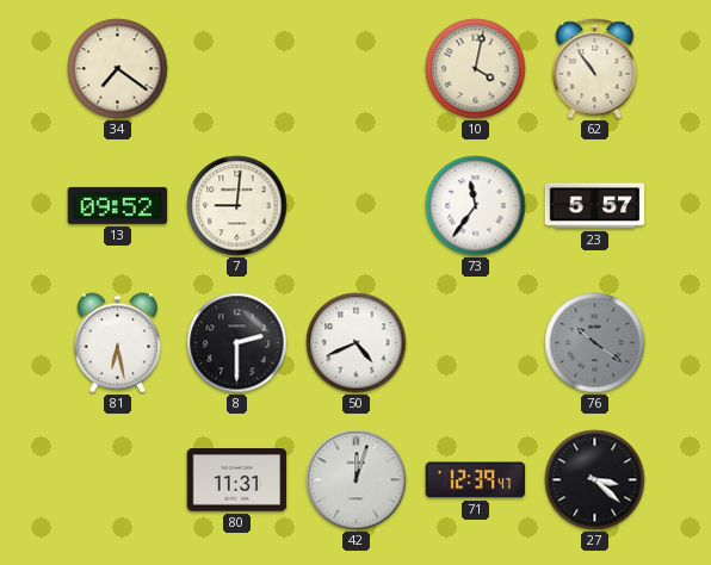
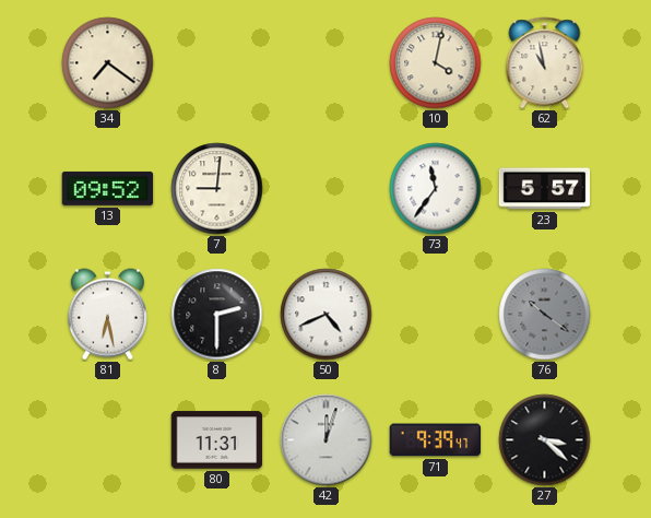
62: 10:54 -> 10:58
71: 12:39 -> 9:39
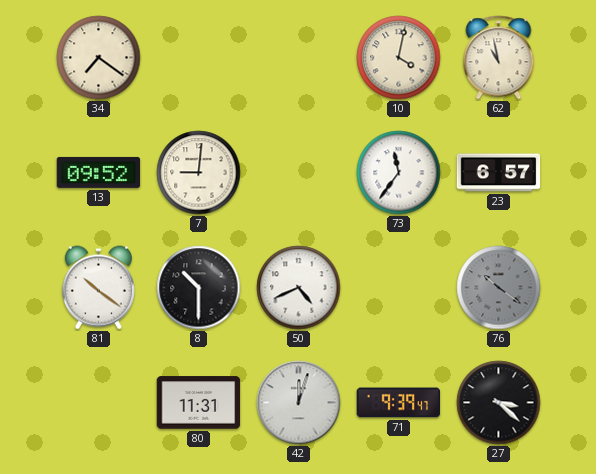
23: 5:57 -> 6:57
81: 6:28 -> 10:21
8: 2:30 -> 10:30
